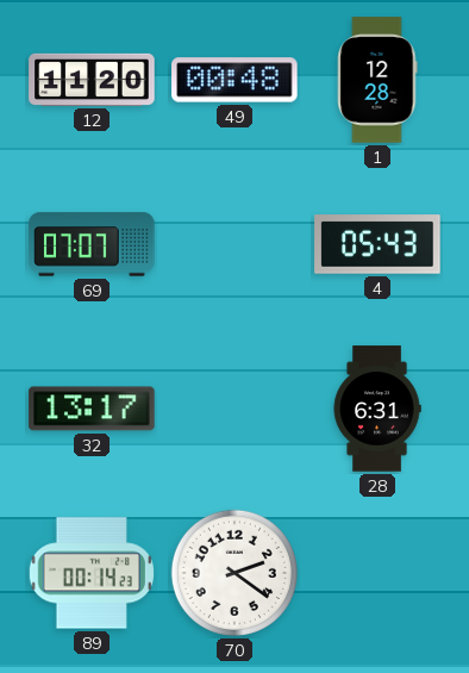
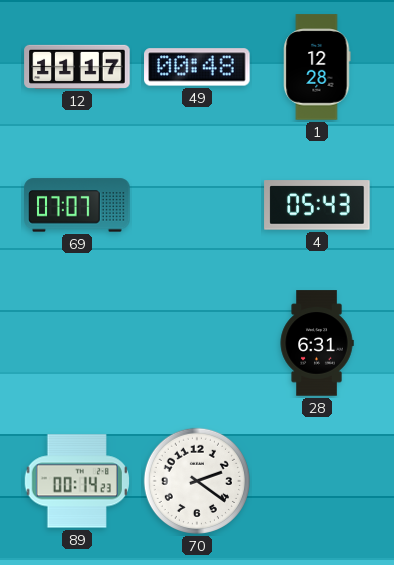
12: 11:20 -> 11:17
32: 13:17 -> none
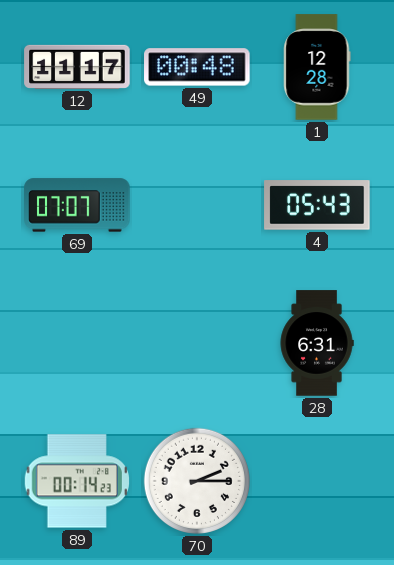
70: 2:21 -> 2:15
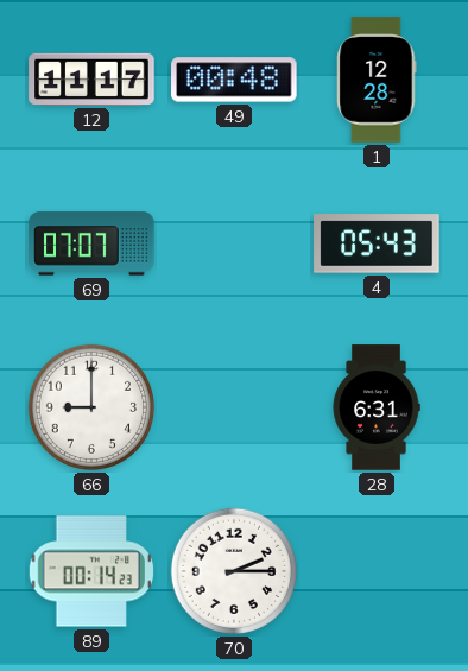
66: none -> 9:00
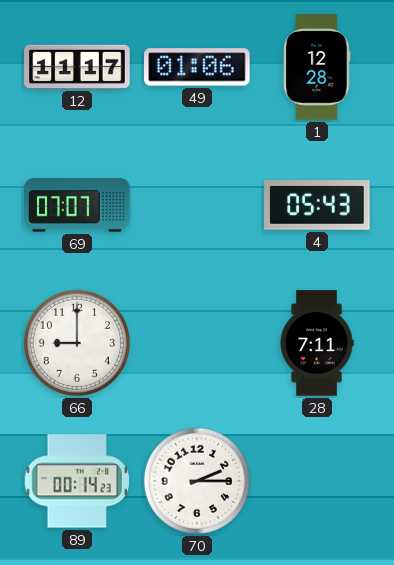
49: 00:48 -> 01:06
28: 6:31 -> 7:11
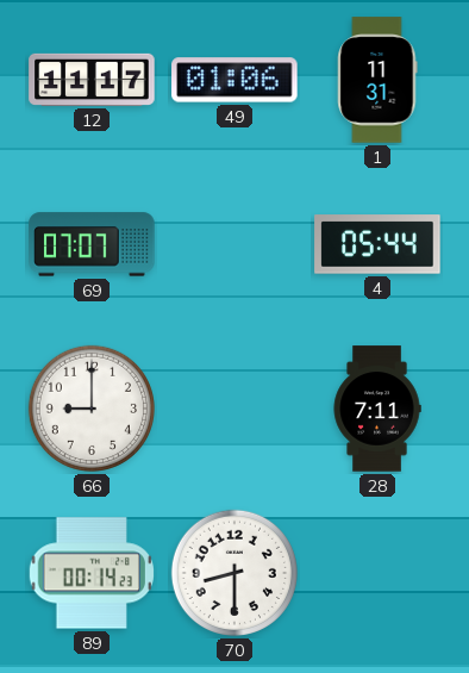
1: 12:28 -> 11:31
4: 05:43 -> 05:44
70: 2:15 -> 8:30
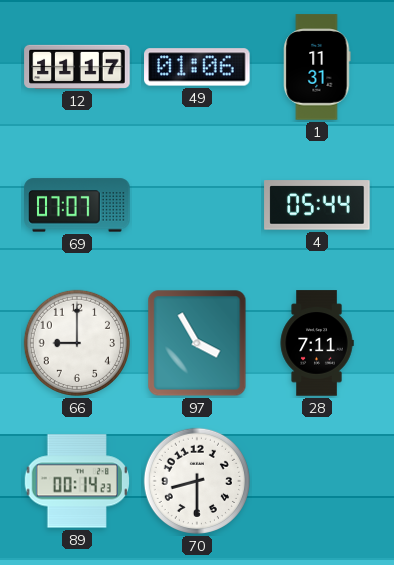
97: none -> 3:55
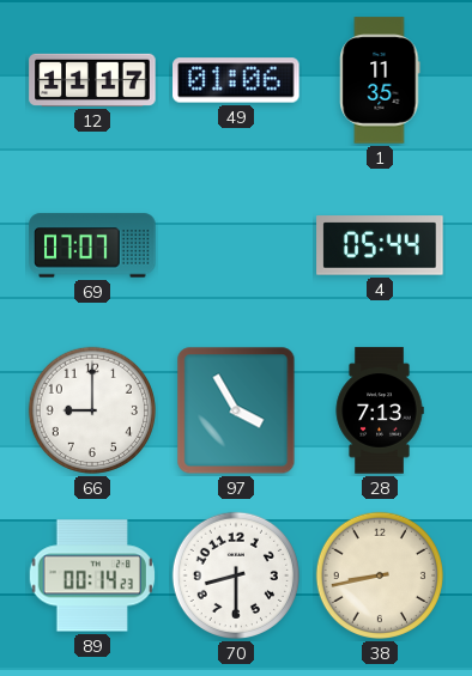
1: 11:31 -> 11:35
28: 7:11 -> 7:13
38: none -> 8:43
